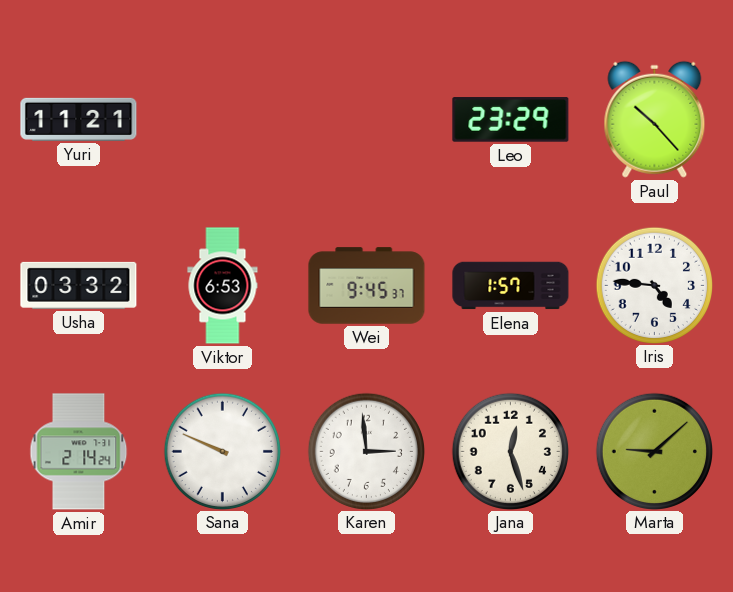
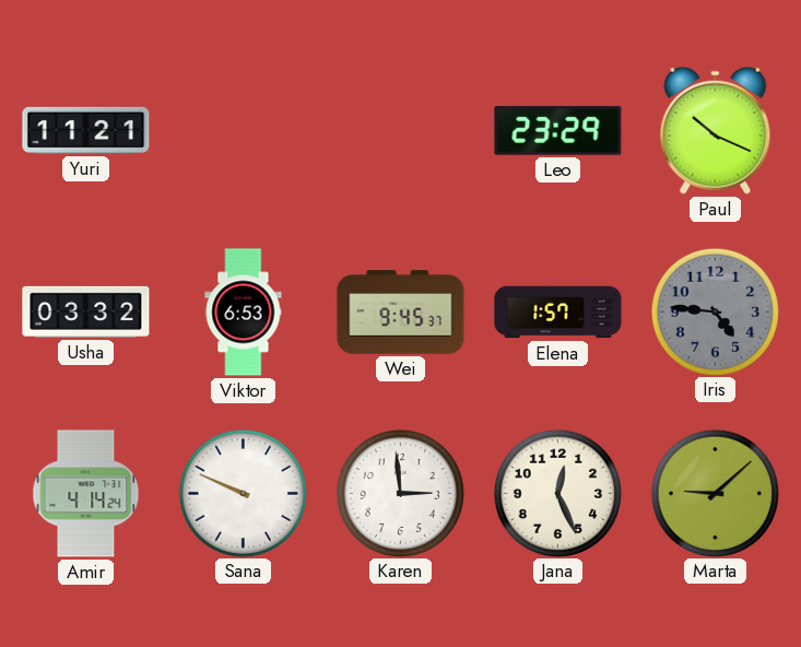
Paul: 10:23 -> 10:19
Iris dial: white -> grey
Amir: 2:14 -> 4:14
Jana: 12:27 -> 12:26
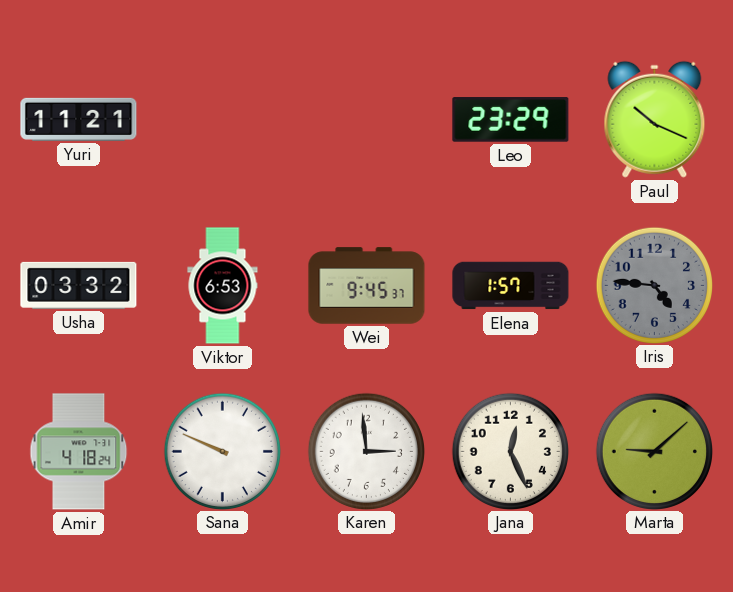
Amir: 4:14 -> 4:18
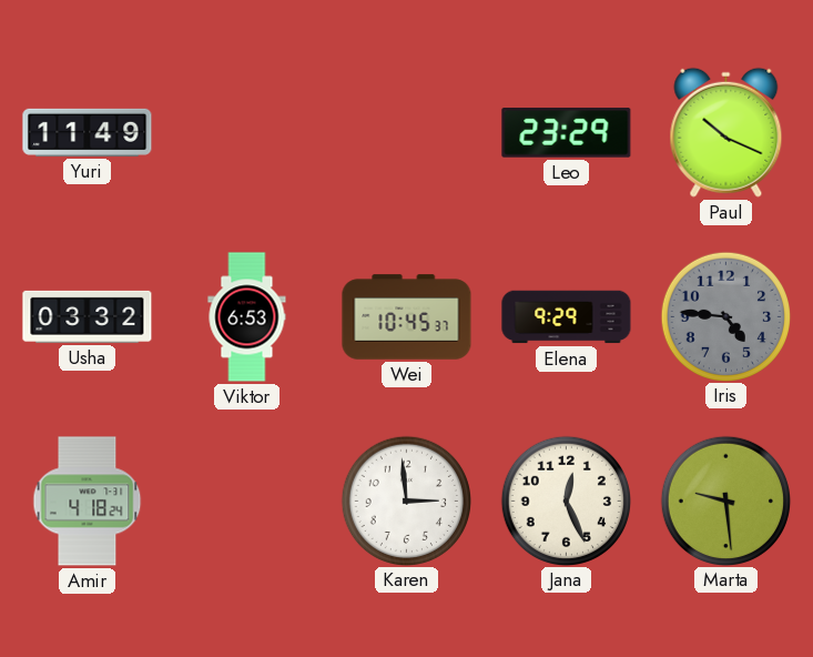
Yuri: 11:21 -> 11:49
Wei: 9:45 -> 10:45
Elena: 1:57 -> 9:29
Sana: 9:49 -> none
Marta: 9:08 -> 9:29
